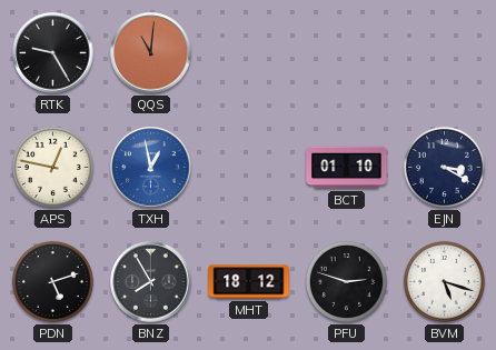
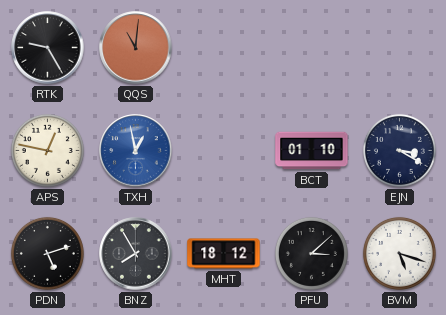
PFU: 2:48 -> 3:08
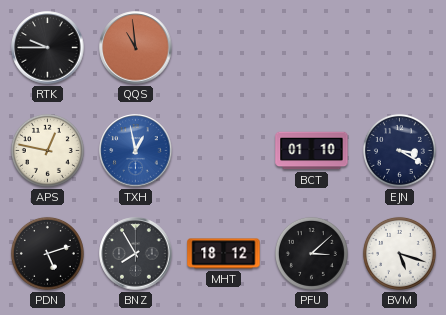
RTK: 9:25 -> 9:45
QQS: 11:01 -> 10:59
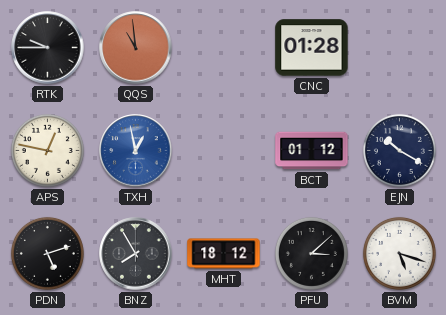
CNC: none -> 01:28
BCT: 01:10 -> 01:12
EJN: 3:20 -> 10:20
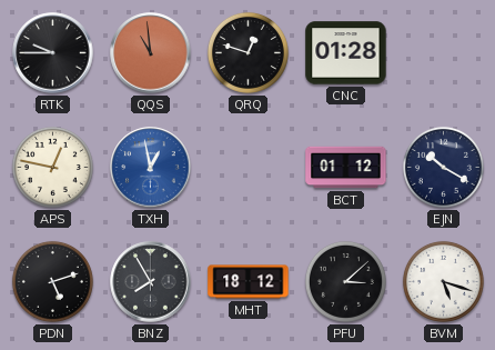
QRQ: none -> 12:48
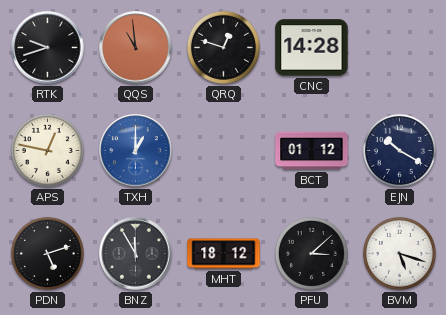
RTK: 9:45 -> 9:42
CNC: 01:28 -> 14:28
TXH: 12:58 -> 1:00
BNZ: 7:55 -> 11:55
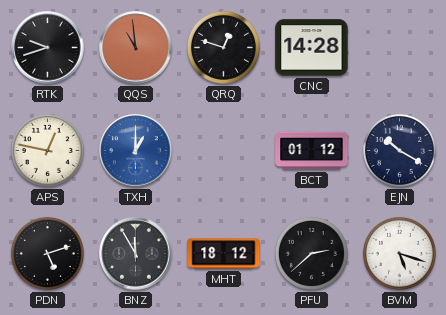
PFU: 3:08 -> 2:38
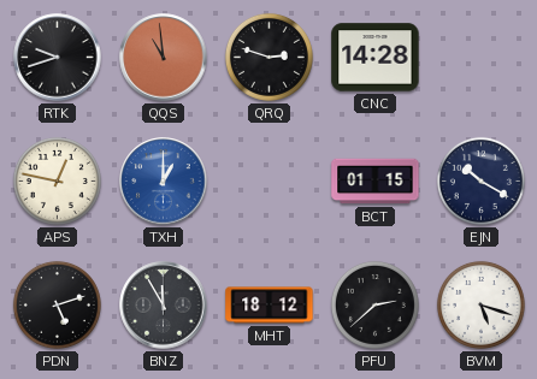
QRQ: 12:48 -> 2:48
BCT: 01:12 -> 01:15
